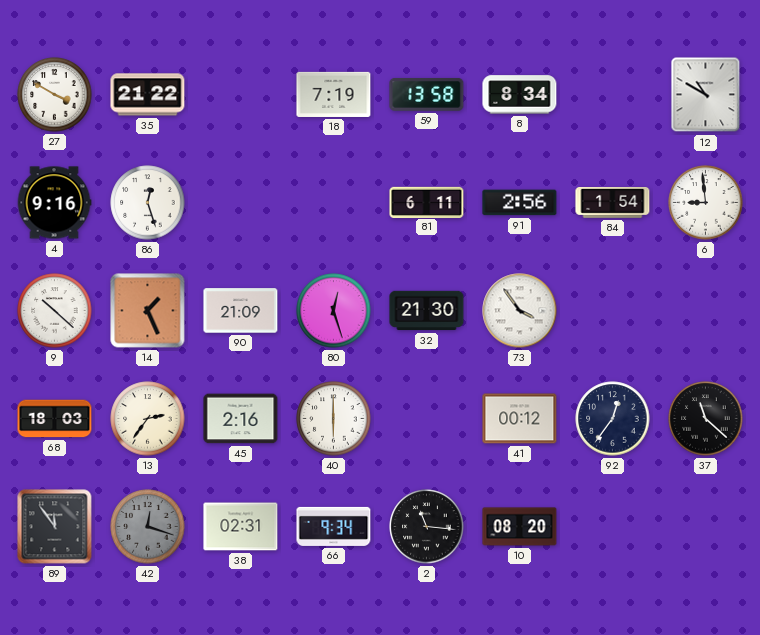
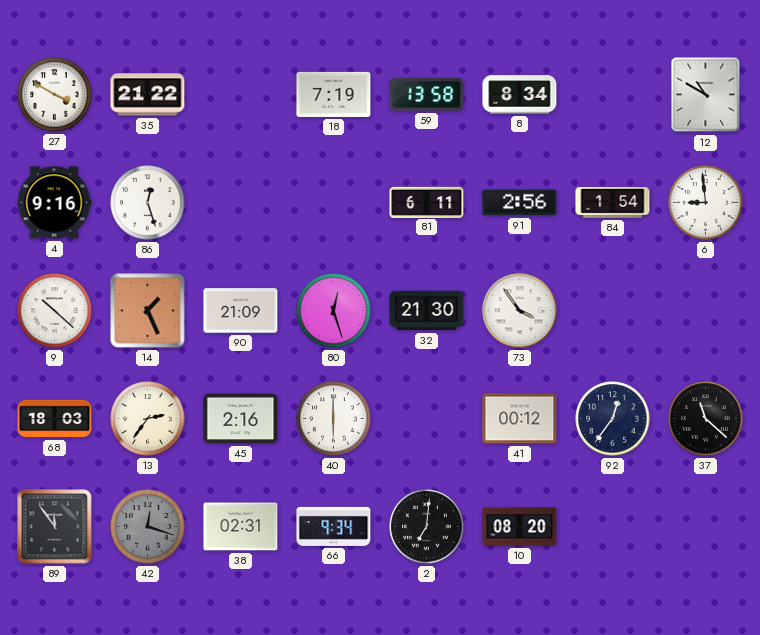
2: 11:16 -> 7:01
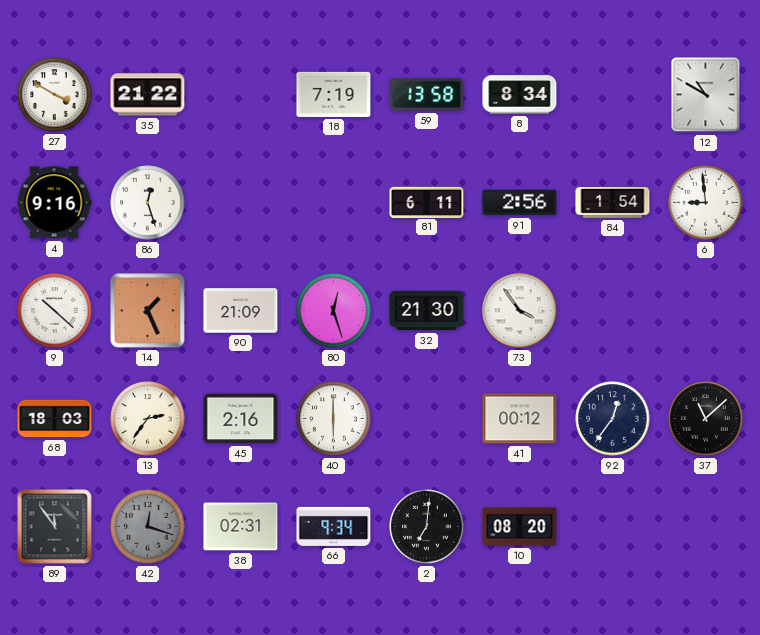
37: 11:22 -> 11:08
